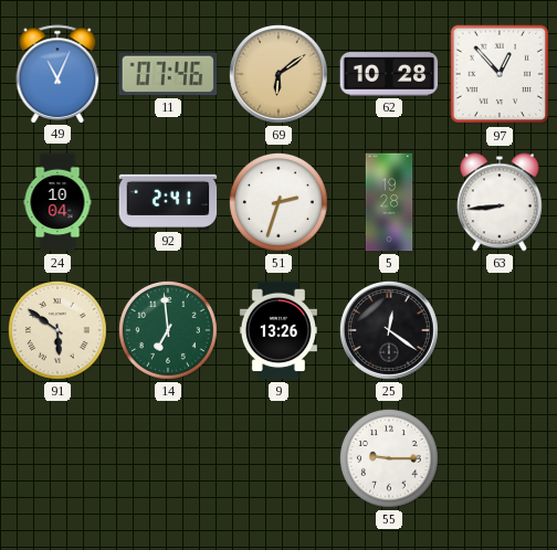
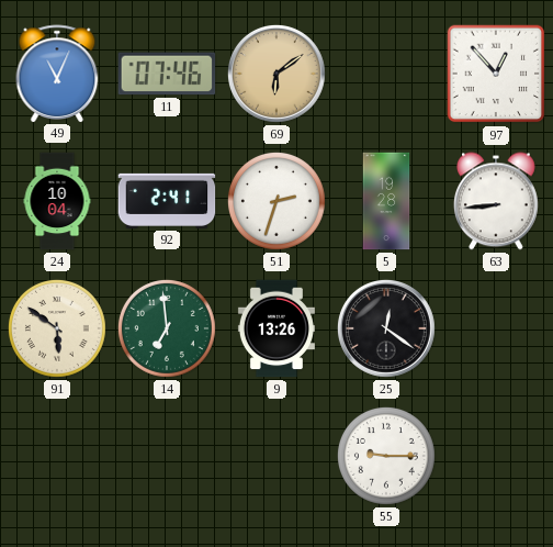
62: 10:28 -> none
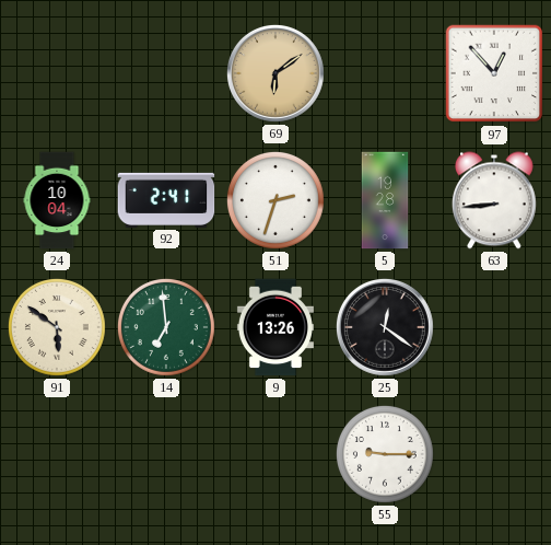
49: 11:04 -> none
11: 07:46 -> none
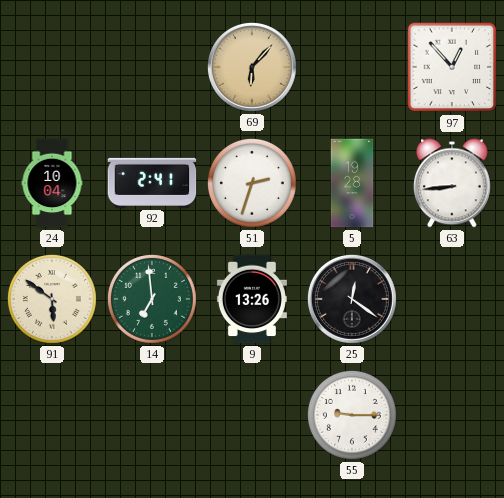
69: 6:09 -> 6:07
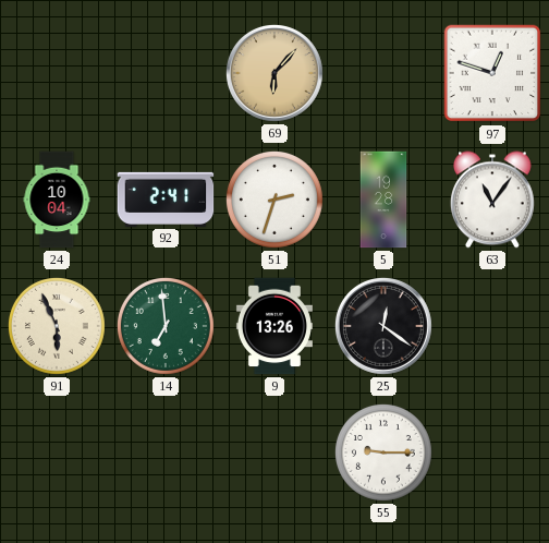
97: 12:53 -> 12:48
63: 8:44 -> 11:06
91: 5:51 -> 5:56
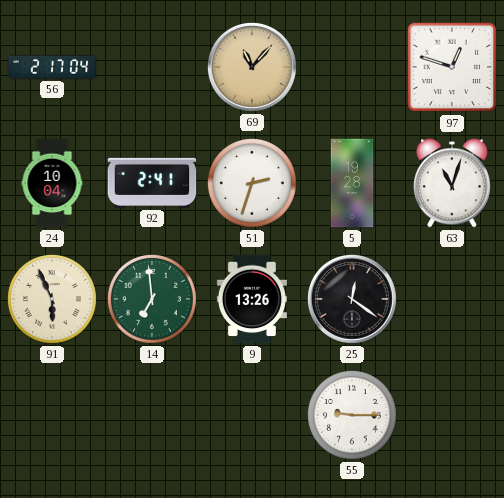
56: none -> 2:17
69: 6:07 -> 11:07
63: 11:06 -> 11:03
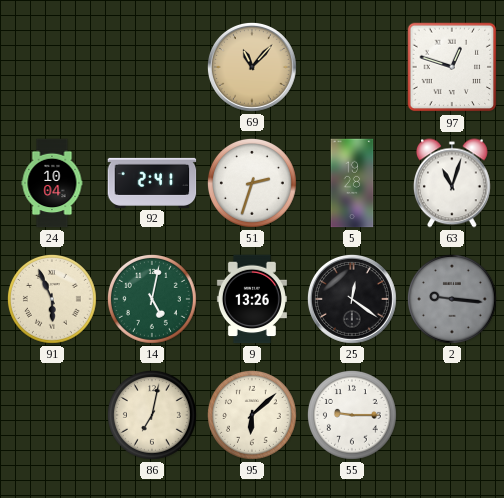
56: 2:17 -> none
14: 6:59 -> 5:02
2: none -> 9:16
86: none -> 7:02
95: none -> 6:08
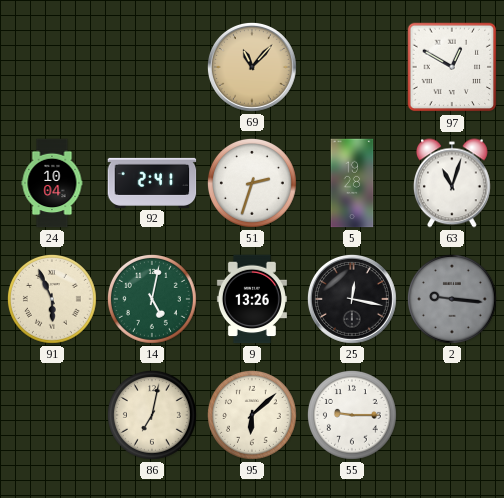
97: 12:48 -> 12:50
25: 12:21 -> 12:17
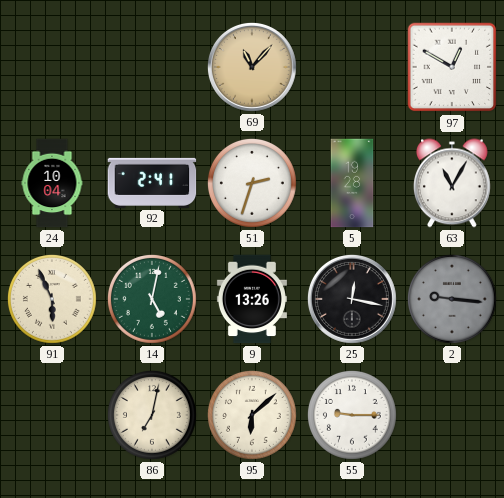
63: 11:03 -> 11:05
